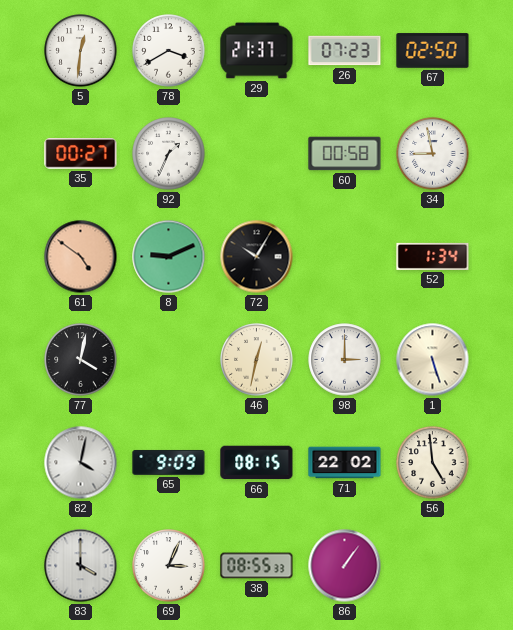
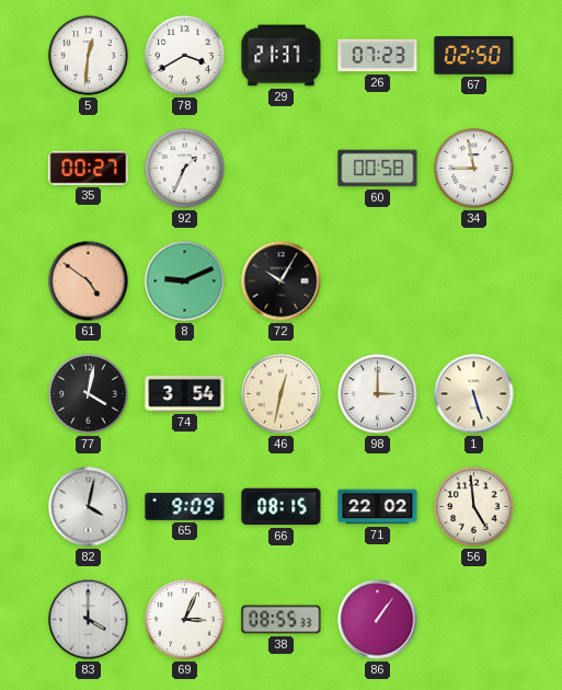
52: 1:34 -> none
74: none -> 3:54
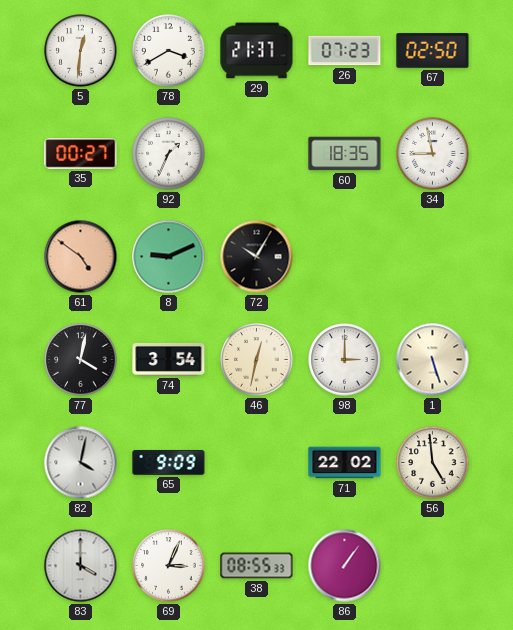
60: 00:58 -> 18:35
66: 08:15 -> none
